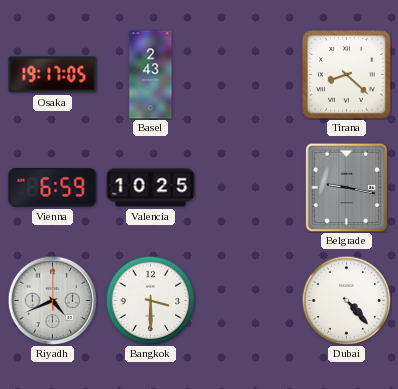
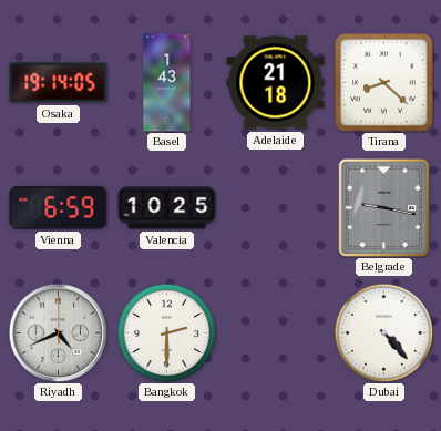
Osaka: 19:17 -> 19:14
Basel: 2:43 -> 1:43
Adelaide: none -> 21:18
Bangkok: 3:30 -> 2:30
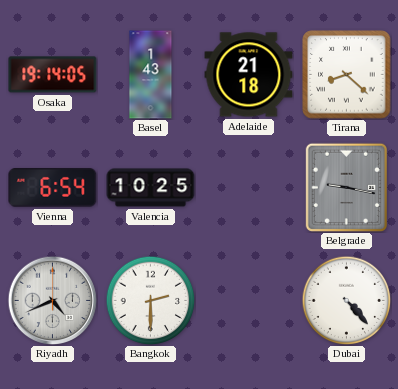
Vienna: 6:59 -> 6:54
